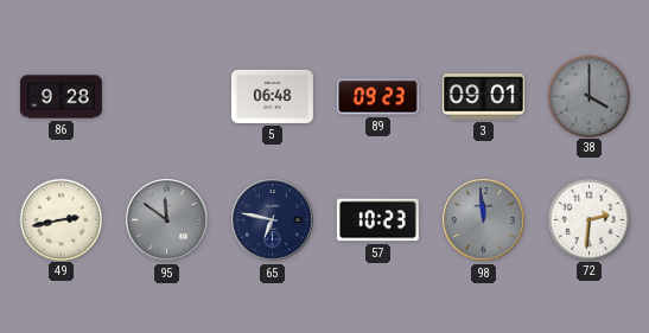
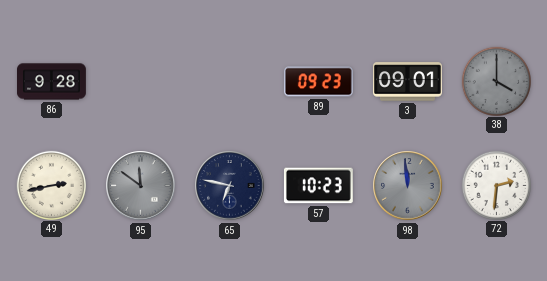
5: 06:48 -> none
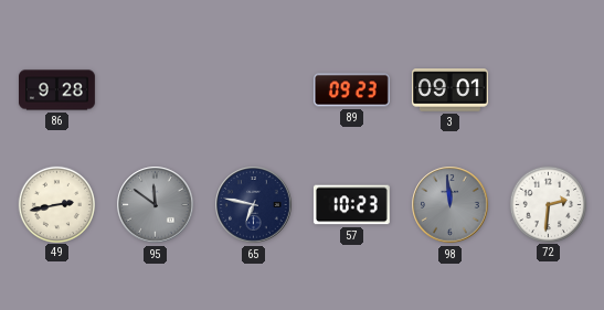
38: 4:00 -> none
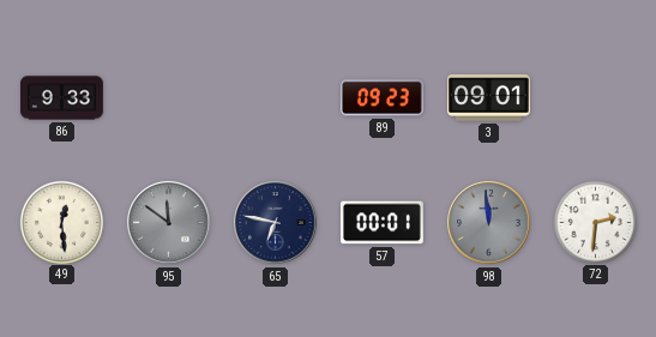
86: 9:28 -> 9:33
49: 2:43 -> 12:29
57: 10:23 -> 00:01
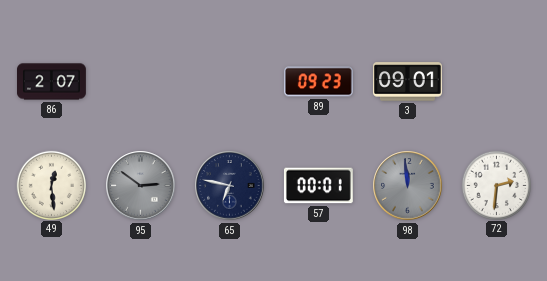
86: 9:33 -> 2:07
95: 11:51 -> 2:51
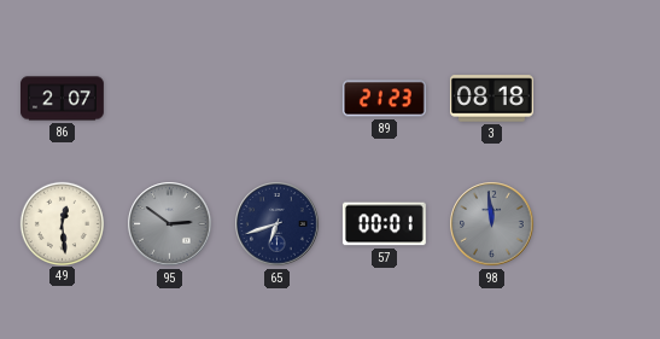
89: 09:23 -> 21:23
3: 09:01 -> 08:18
65: 6:47 -> 6:42
72: 2:31 -> none
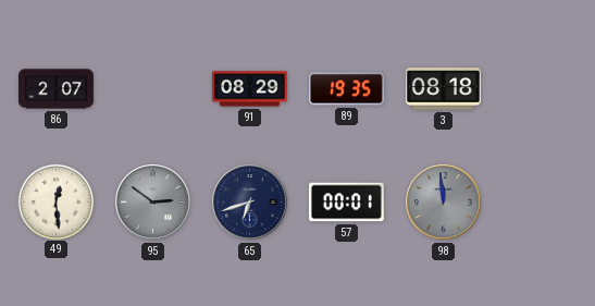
91: none -> 08:29
89: 21:23 -> 19:35
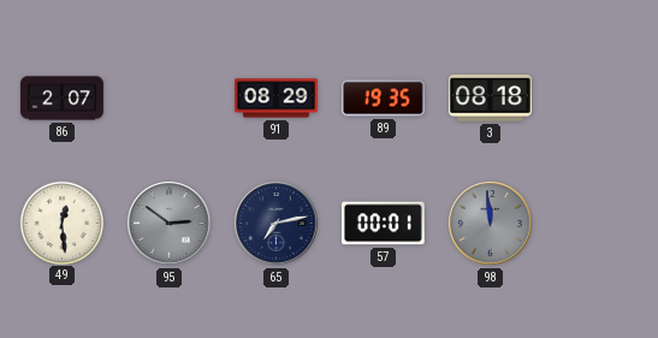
65: 6:42 -> 7:13
